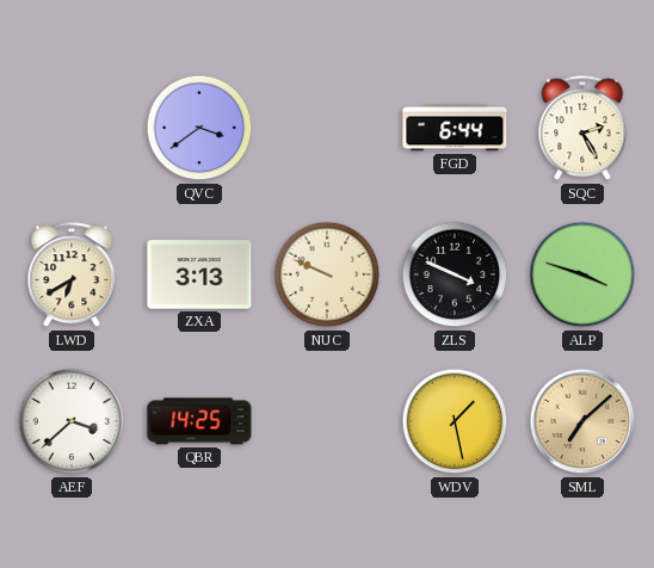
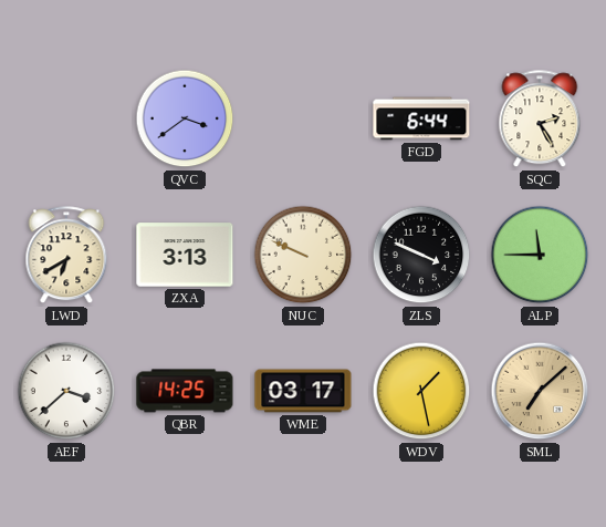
ALP: 3:48 -> 11:45
WME: none -> 03:17
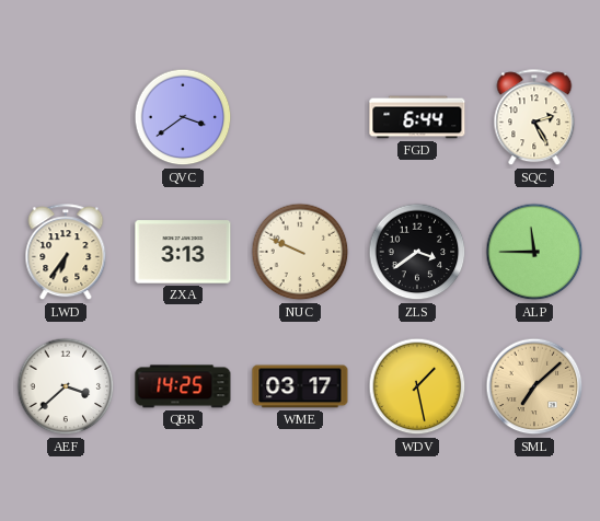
LWD: 6:40 -> 6:36
ZLS: 3:49 -> 3:39
